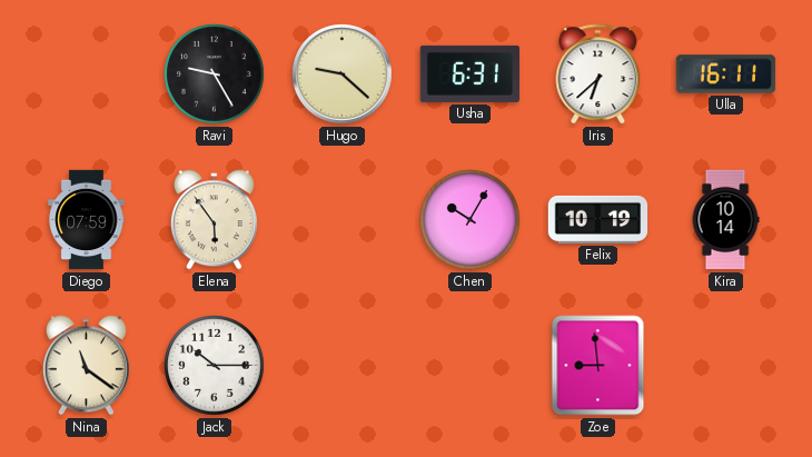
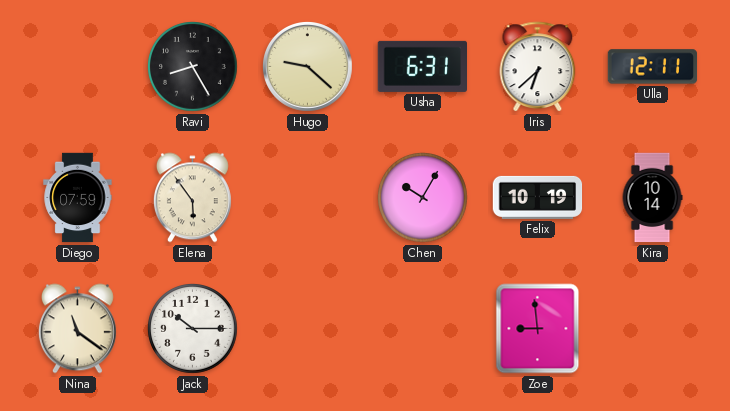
Ravi: 9:25 -> 8:25
Ulla: 16:11 -> 12:11
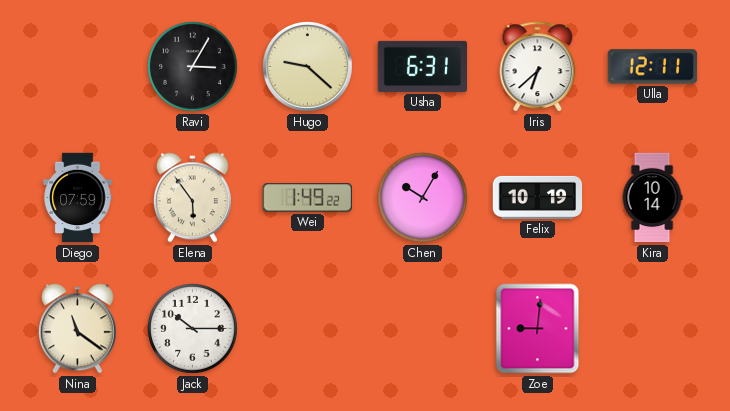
Ravi: 8:25 -> 3:05
Wei: none -> 1:49
Zoe: 8:59 -> 9:01
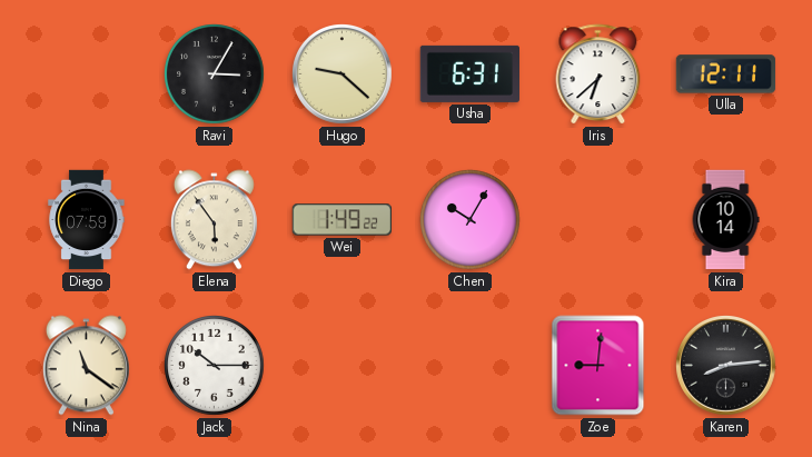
Felix: 10:19 -> none
Karen: none -> 8:14
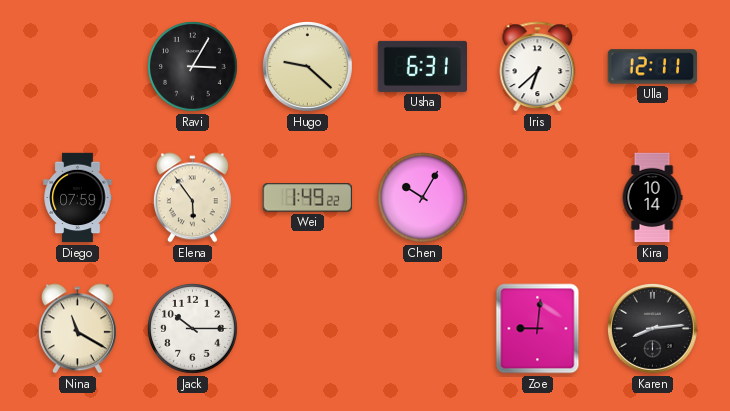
Nina: 11:21 -> 11:20
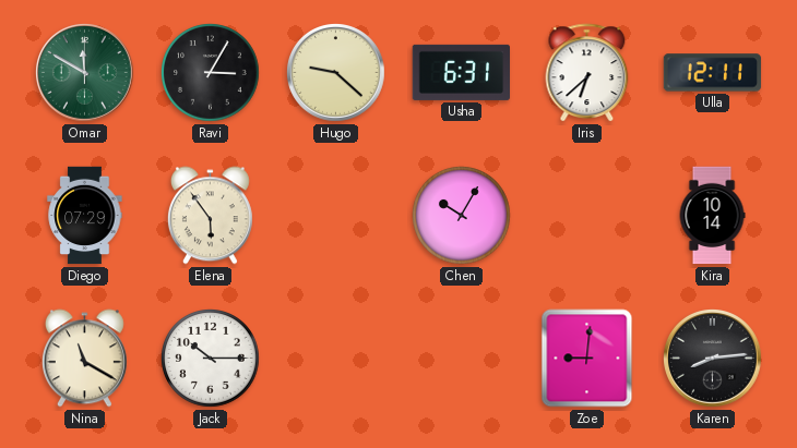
Omar: none -> 11:50
Diego: 07:59 -> 07:29
Wei: 1:49 -> none
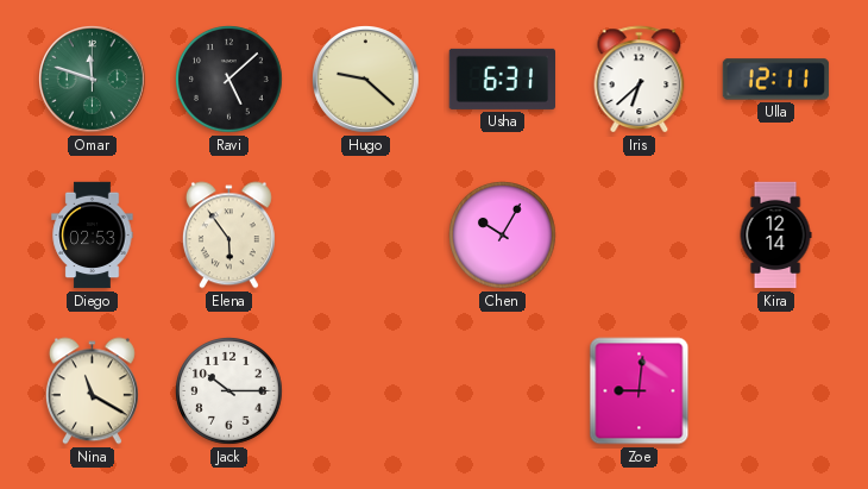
Omar: 11:50 -> 11:48
Ravi: 3:05 -> 5:08
Diego: 07:29 -> 02:53
Kira: 10:14 -> 12:14
Karen: 8:14 -> none
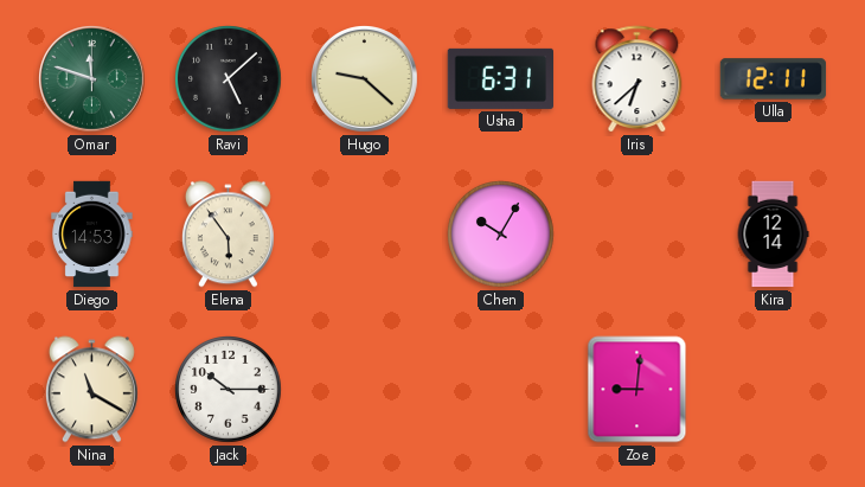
Diego: 02:53 -> 14:53
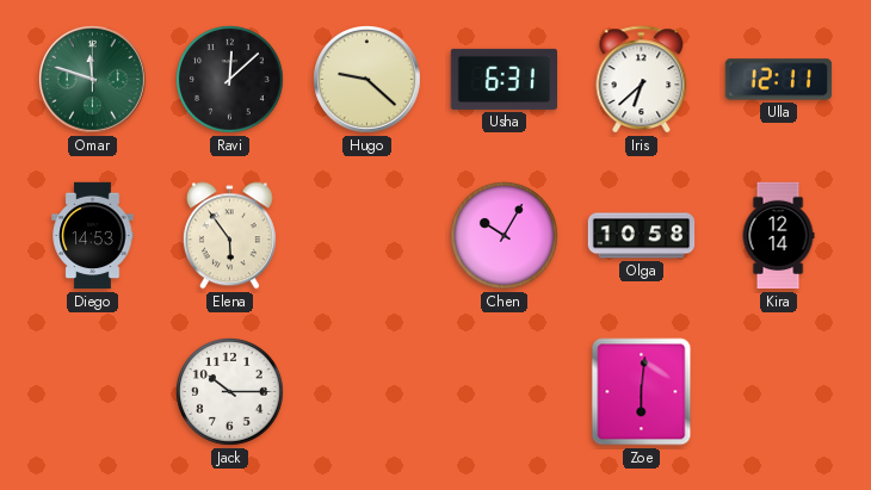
Ravi: 5:08 -> 12:08
Olga: none -> 10:58
Nina: 11:20 -> none
Zoe: 9:01 -> 6:01
